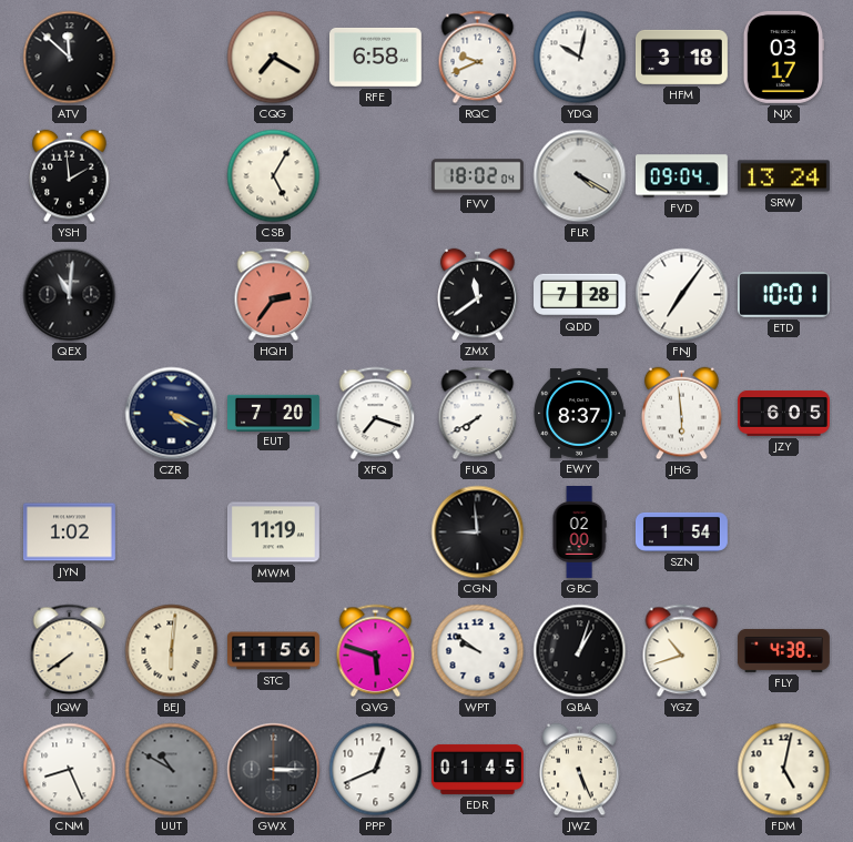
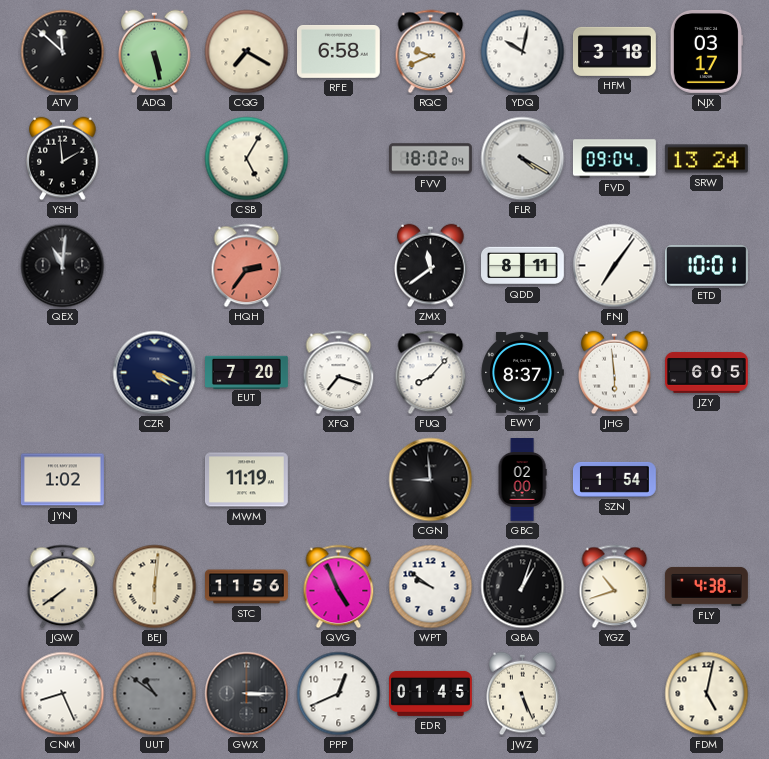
ADQ: none -> 5:28
QDD: 7:28 -> 8:11
FUQ: 7:40 -> 8:07
QVG: 5:48 -> 4:56
UUT: 10:50 -> 10:51
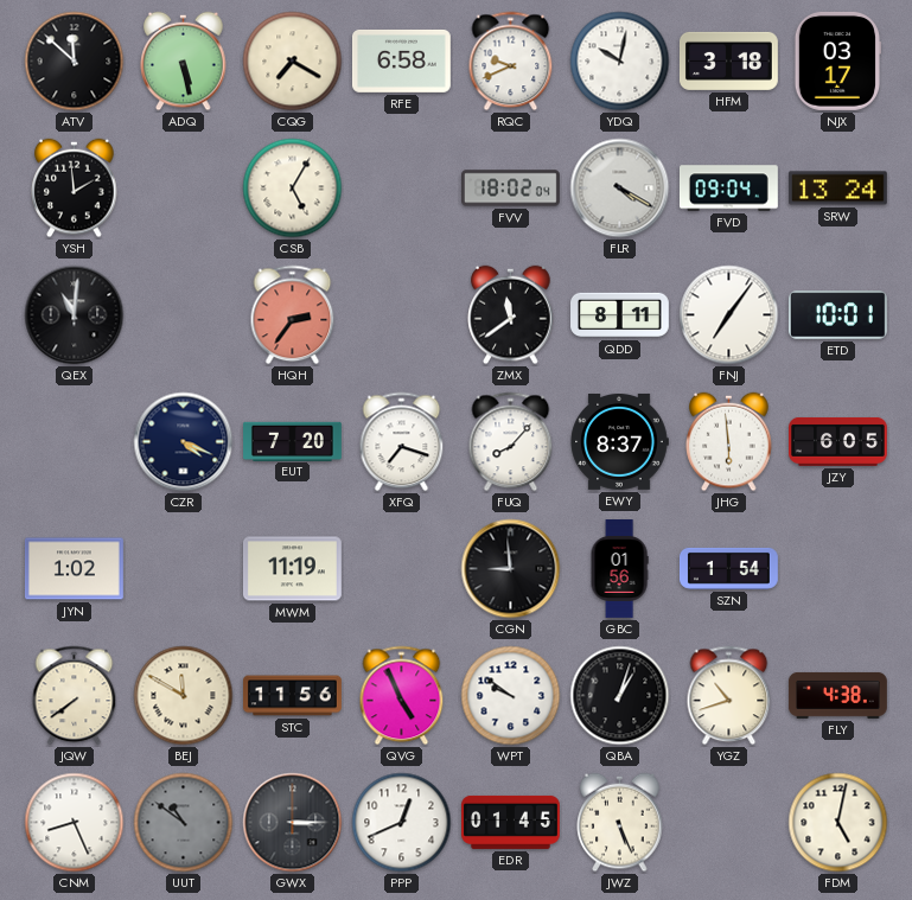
GBC: 02:00 -> 01:56
BEJ: 6:01 -> 11:50
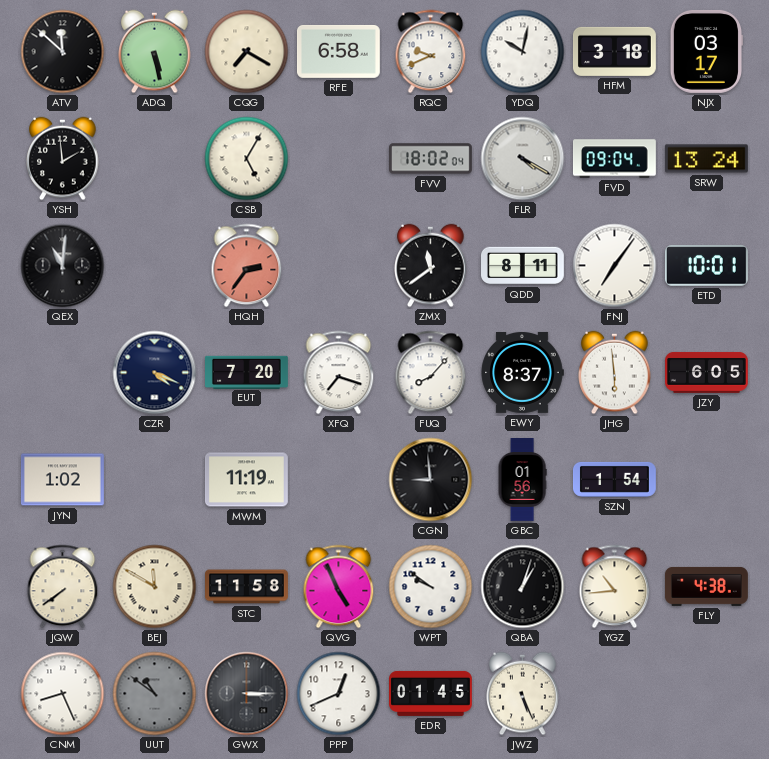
STC: 11:56 -> 11:58
YGZ: 10:42 -> 10:44
FDM: 5:02 -> none
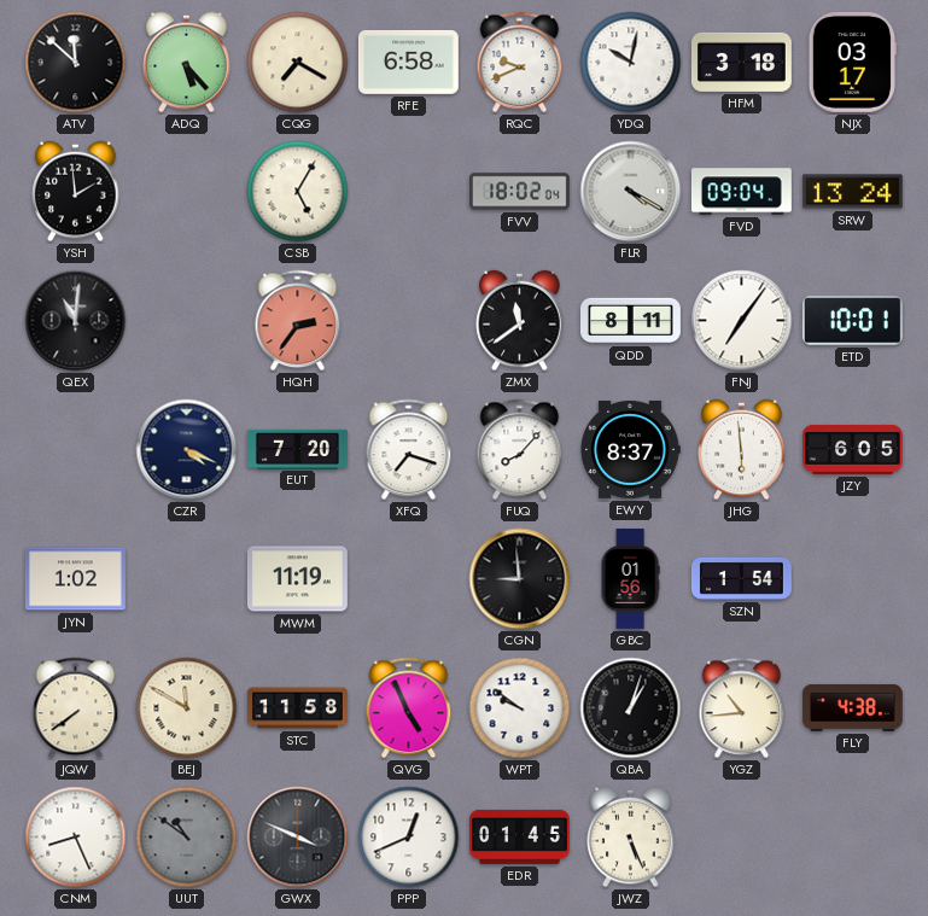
ADQ: 5:28 -> 5:23
GWX: 3:15 -> 3:49
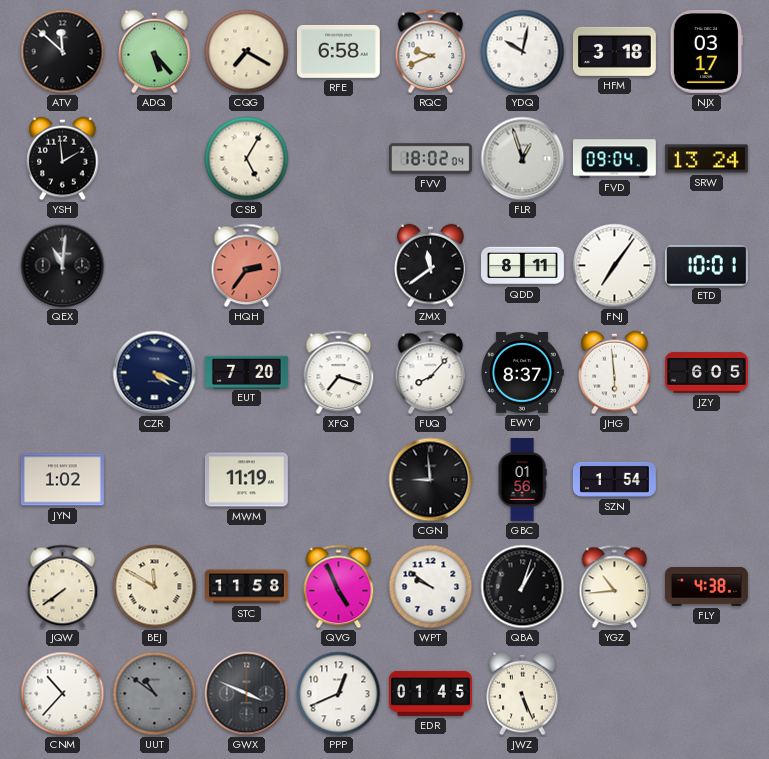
FLR: 4:20 -> 12:57
CNM: 8:26 -> 10:37
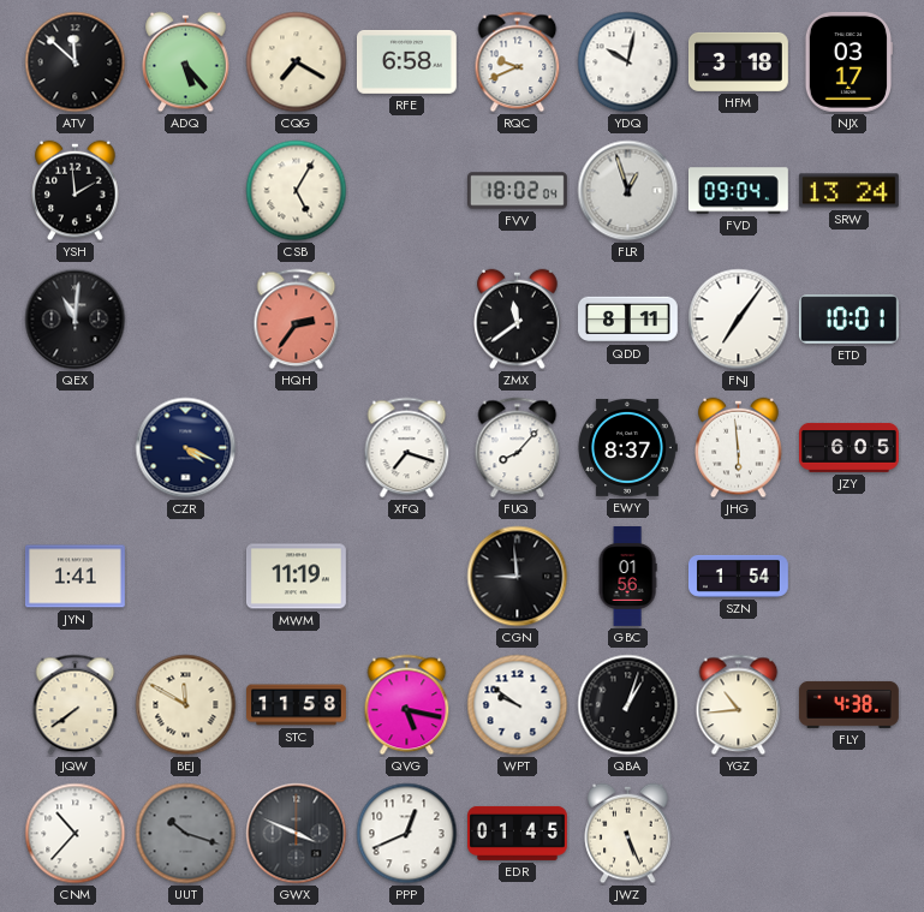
EUT: 7:20 -> none
JYN: 1:02 -> 1:41
QVG: 4:56 -> 5:17
UUT: 10:51 -> 10:18
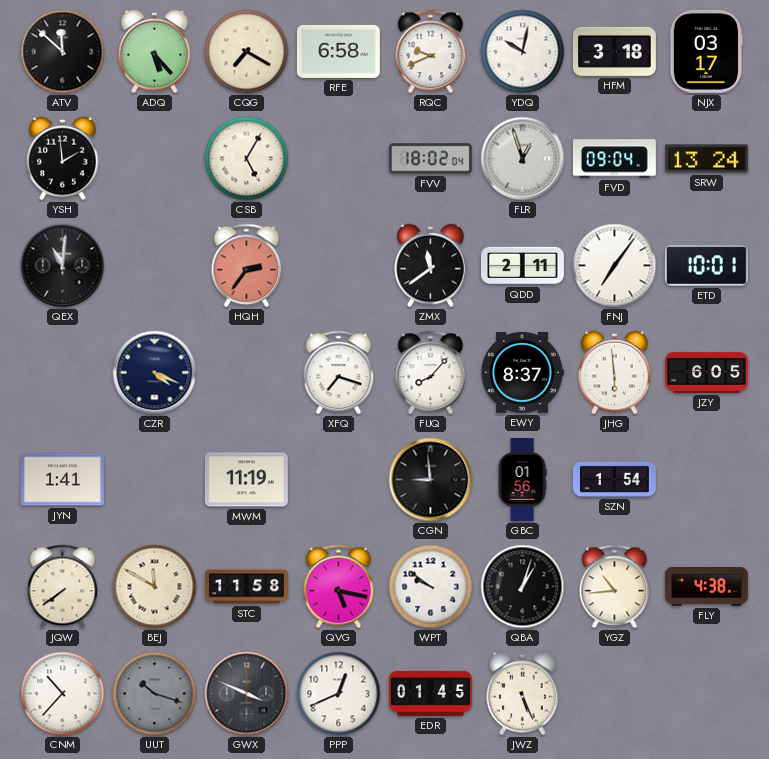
QDD: 8:11 -> 2:11
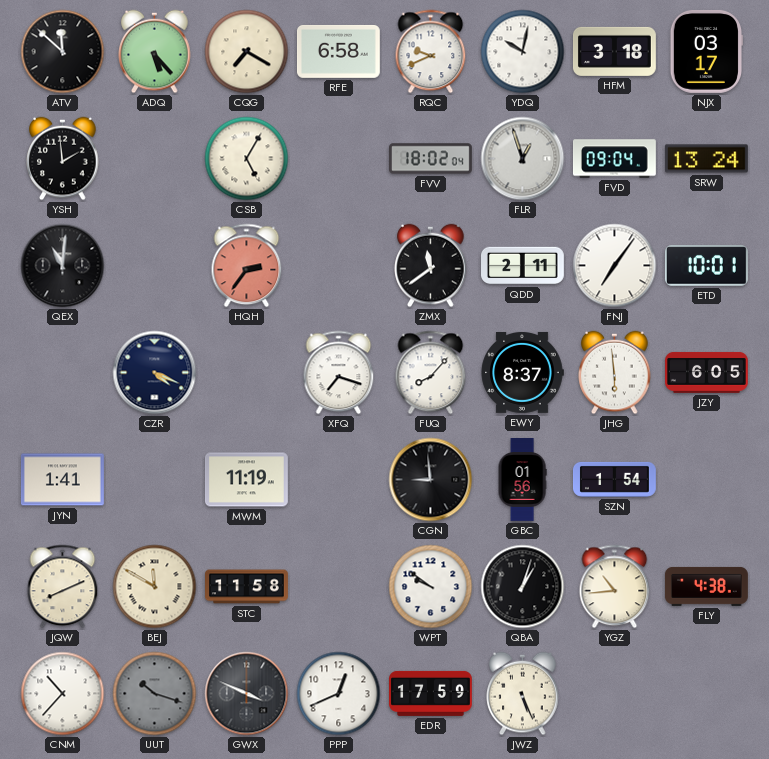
JQW: 7:39 -> 8:11
QVG: 5:17 -> none
EDR: 01:45 -> 17:59
